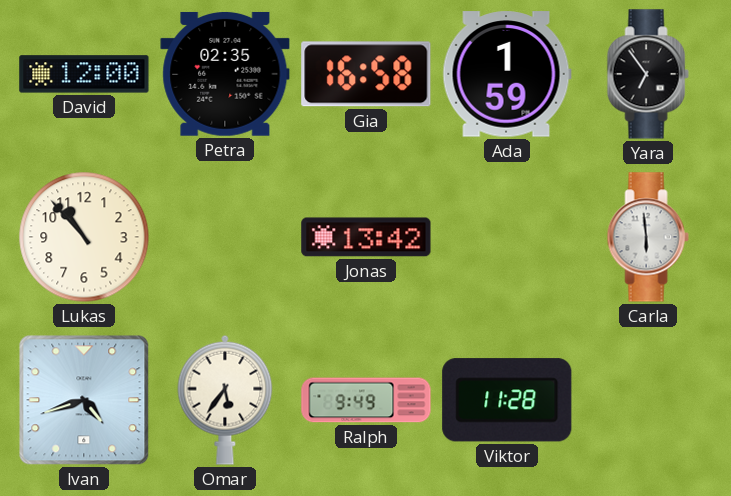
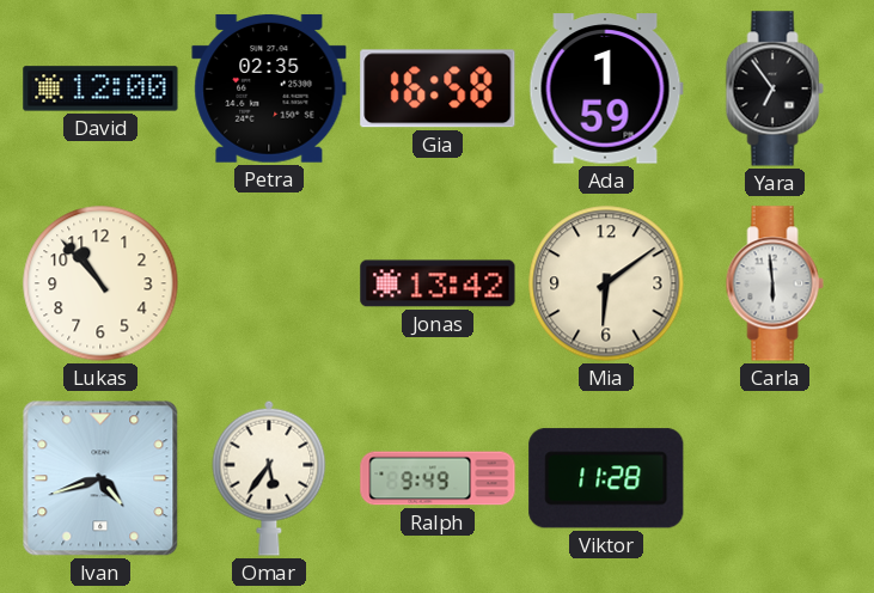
Mia: none -> 6:09
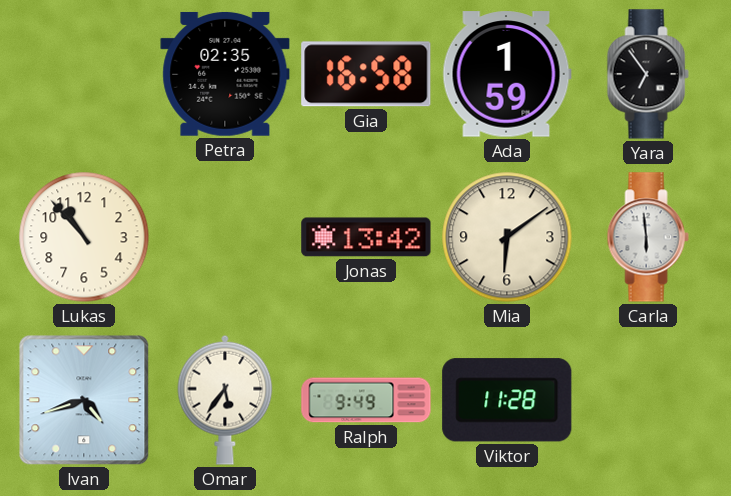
David: 12:00 -> none
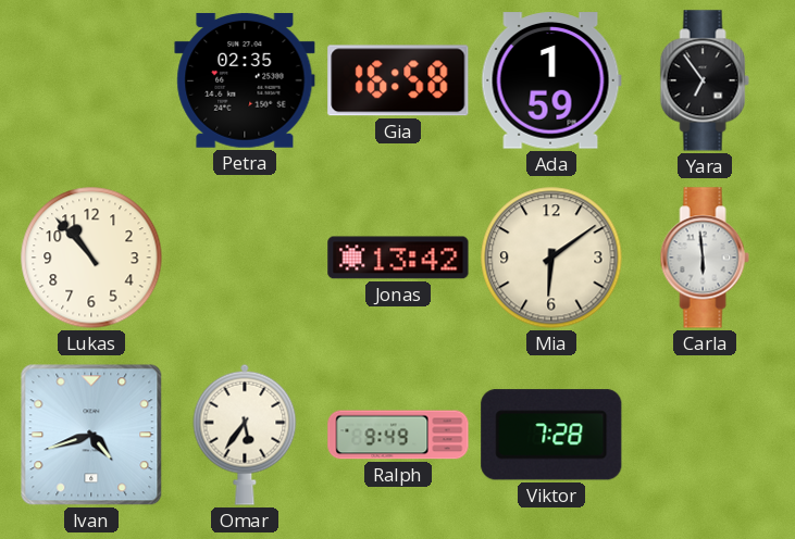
Viktor: 11:28 -> 7:28
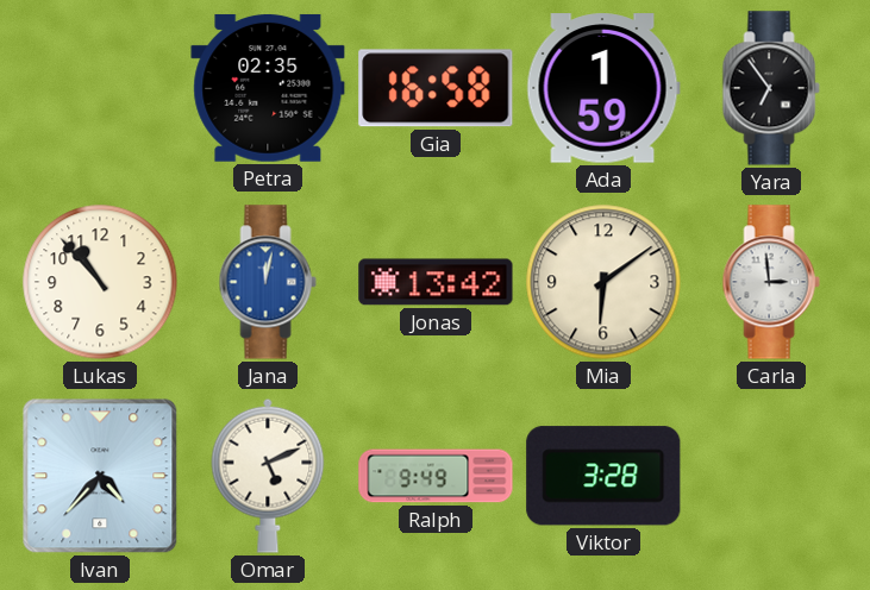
Jana: none -> 12:02
Carla: 5:59 -> 2:59
Ivan: 4:42 -> 4:37
Omar: 5:36 -> 5:11
Viktor: 7:28 -> 3:28
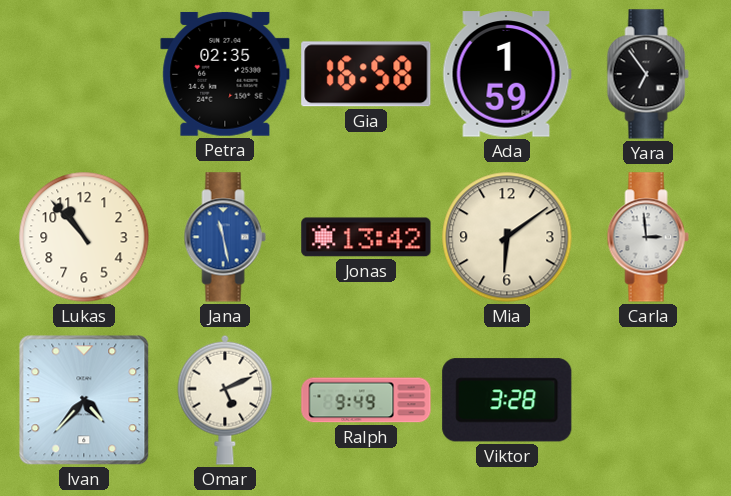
Jana: 12:02 -> 11:28
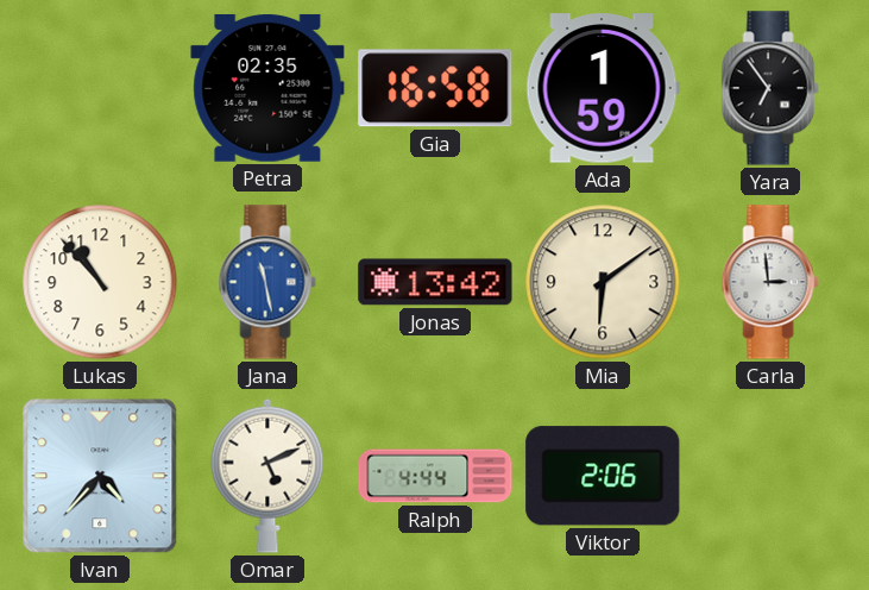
Ralph: 9:49 -> 4:44
Viktor: 3:28 -> 2:06
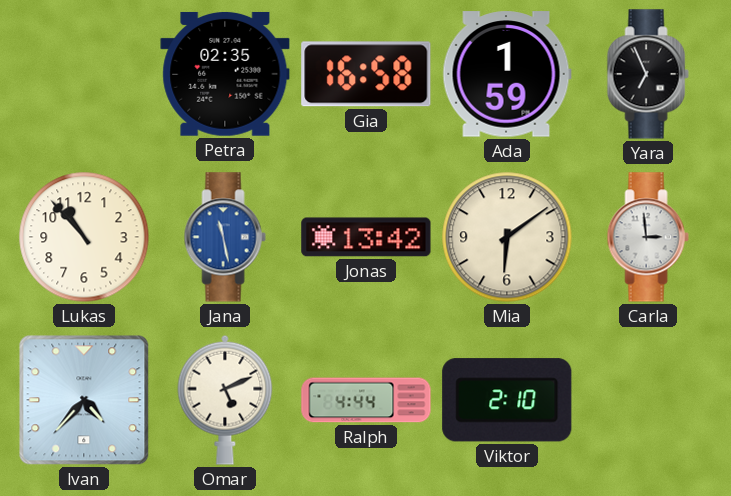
Yara: 6:54 -> 6:56
Viktor: 2:06 -> 2:10
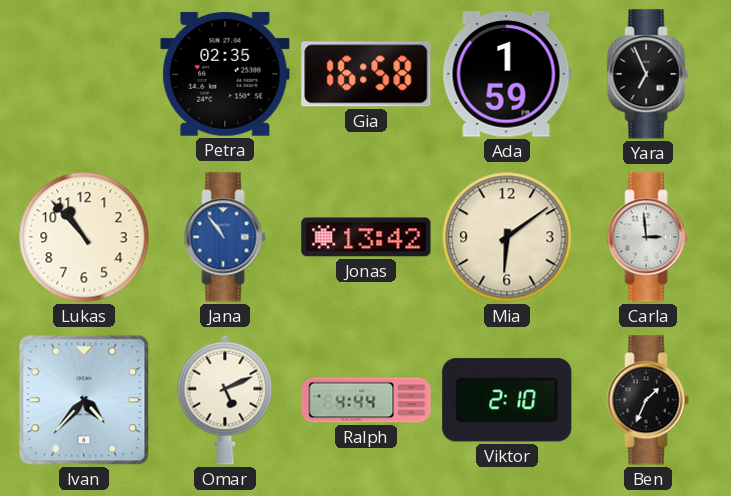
Jana: 11:28 -> 10:54
Ben: none -> 1:34
